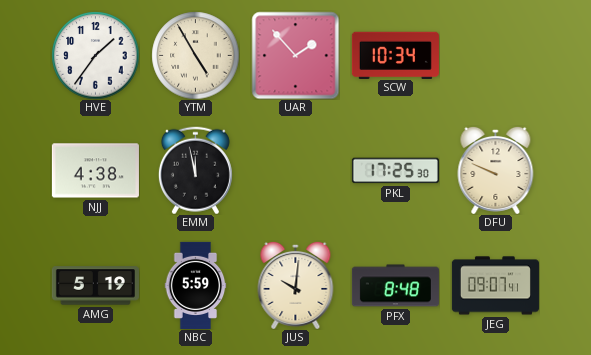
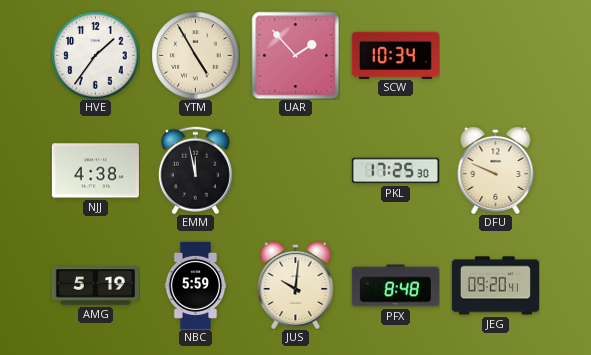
JEG: 09:07 -> 09:20
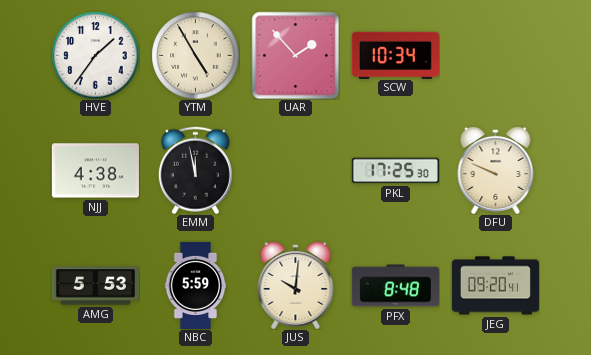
AMG: 5:19 -> 5:53
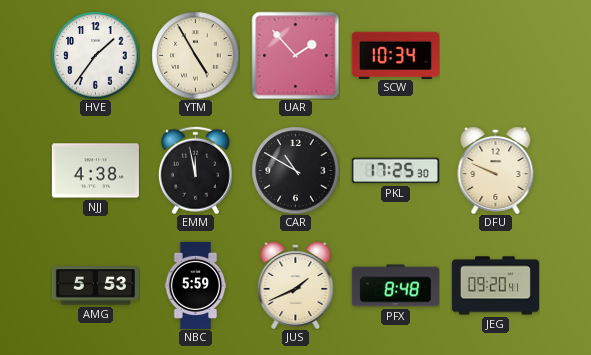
CAR: none -> 10:50
JUS: 10:01 -> 1:41
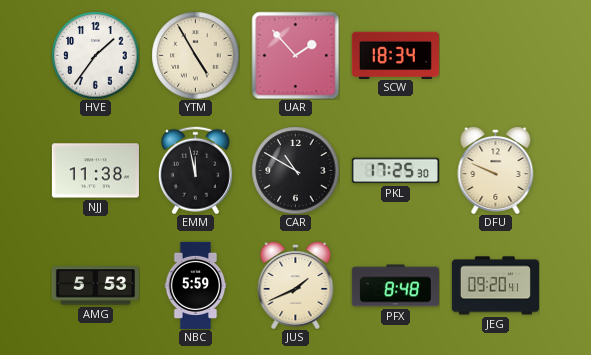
SCW: 10:34 -> 18:34
NJJ: 4:38 -> 11:38
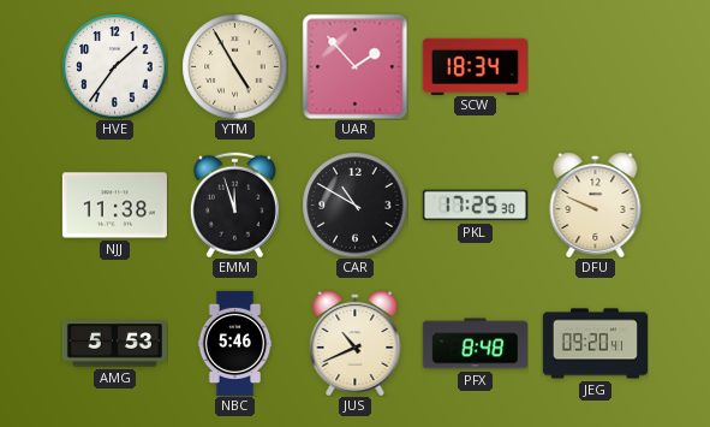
EMM: 11:58 -> 11:57
NBC: 5:59 -> 5:46
JUS: 1:41 -> 10:41
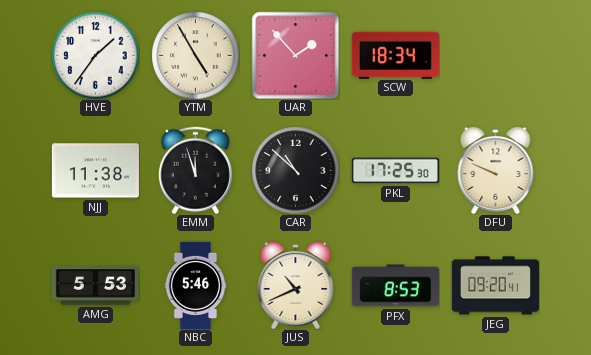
CAR: 10:50 -> 10:52
PFX: 8:48 -> 8:53
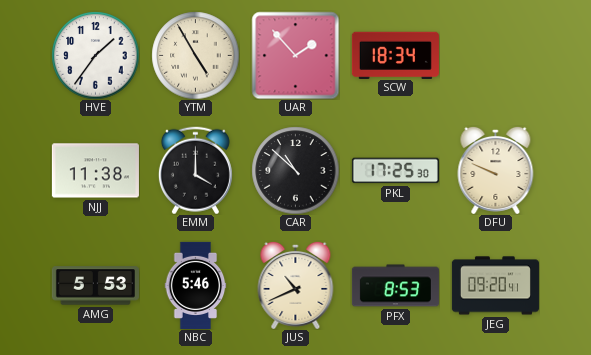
EMM: 11:57 -> 4:00
